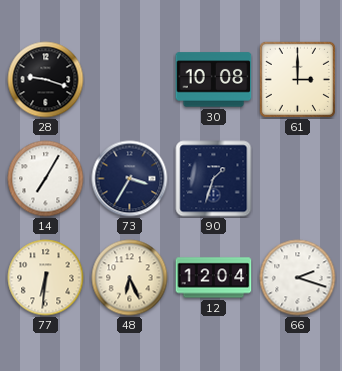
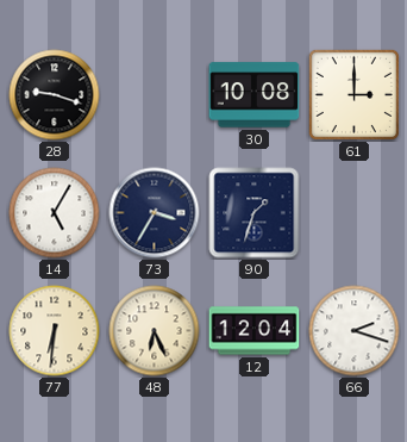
14: 7:05 -> 5:05
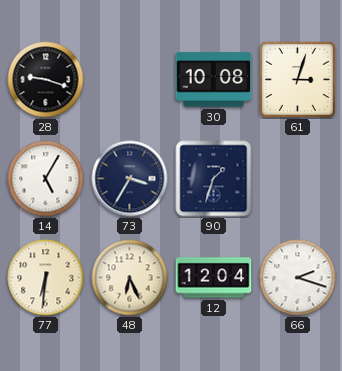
61: 3:00 -> 3:03
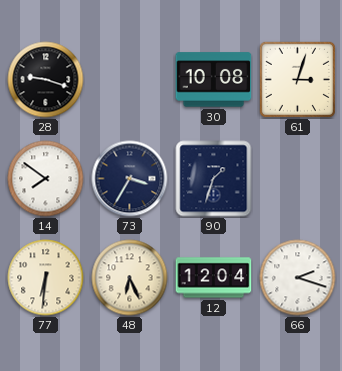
14: 5:05 -> 7:51
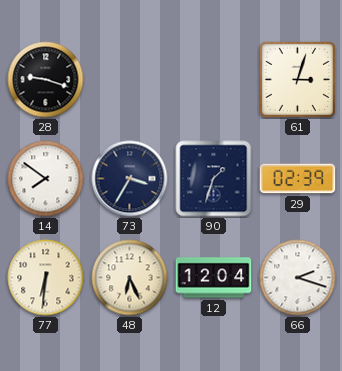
30: 10:08 -> none
29: none -> 02:39
